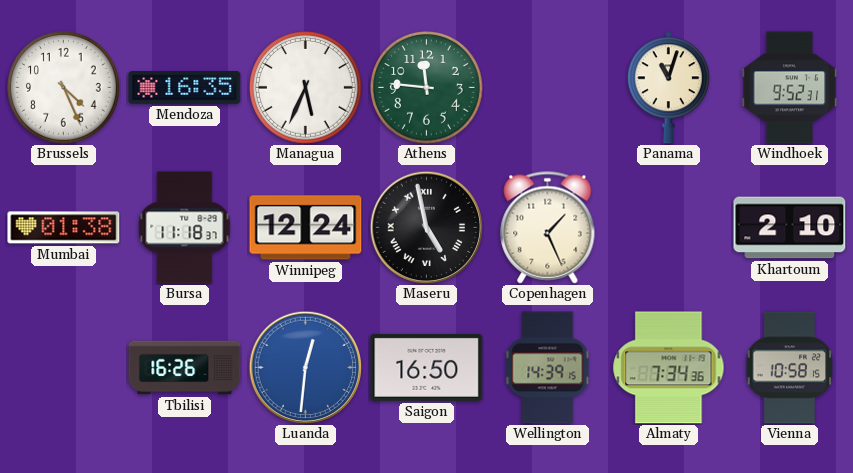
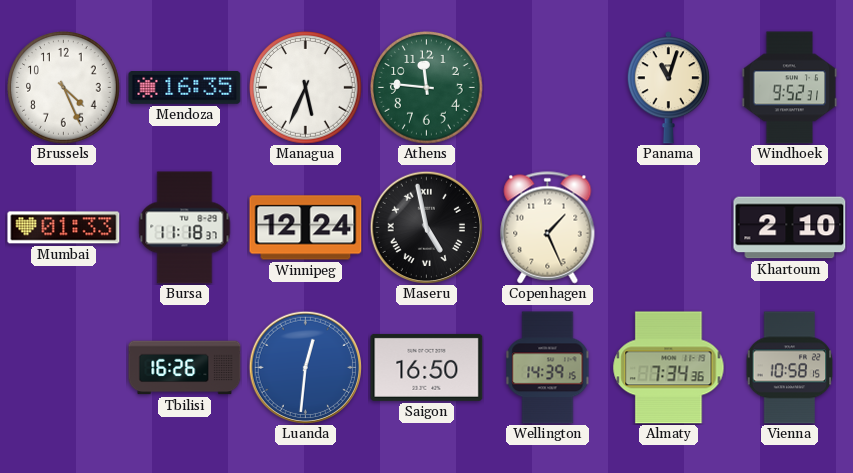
Mumbai: 01:38 -> 01:33
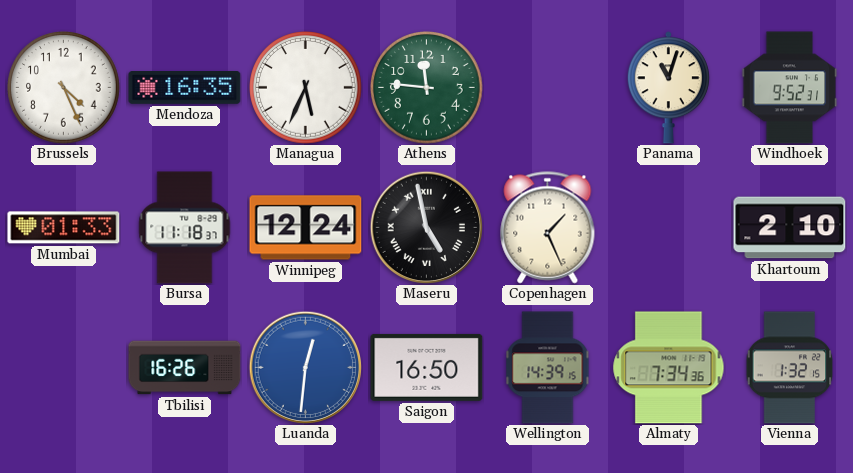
Vienna: 10:58 -> 1:32
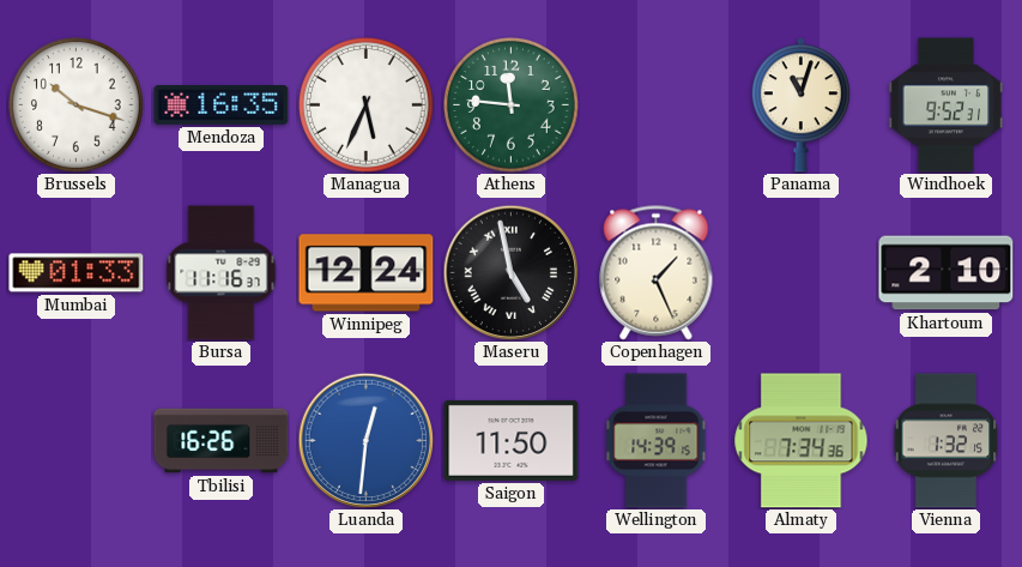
Brussels: 4:26 -> 10:18
Bursa: 11:18 -> 11:16
Saigon: 16:50 -> 11:50
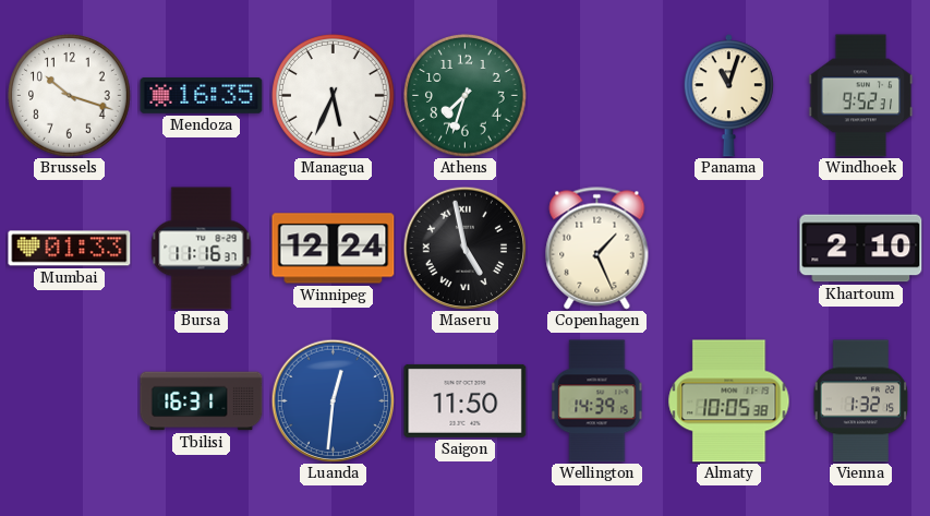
Athens: 11:46 -> 7:33
Tbilisi: 16:26 -> 16:31
Almaty: 7:34 -> 10:05
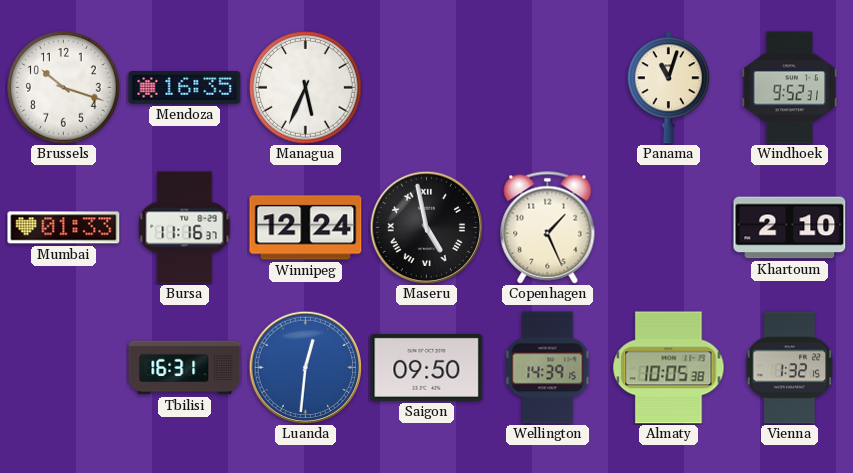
Athens: 7:33 -> none
Saigon: 11:50 -> 09:50
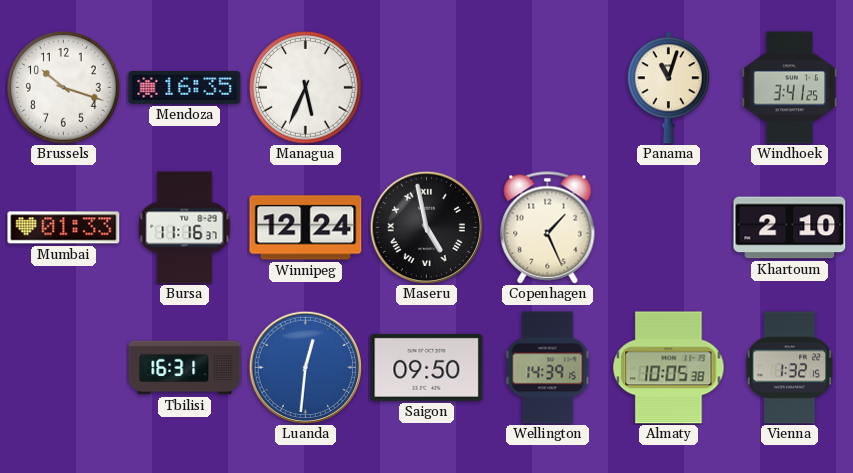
Windhoek: 9:52 -> 3:41
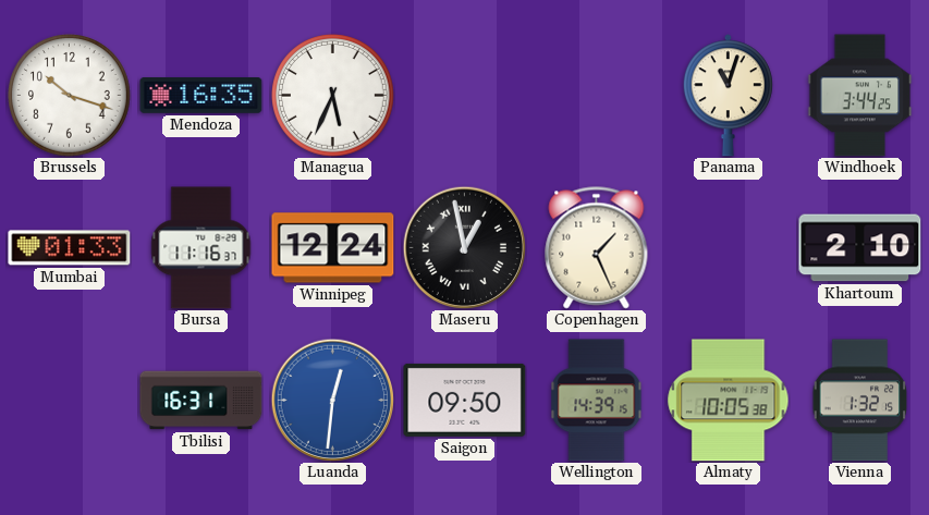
Windhoek: 3:41 -> 3:44
Maseru: 4:58 -> 12:58
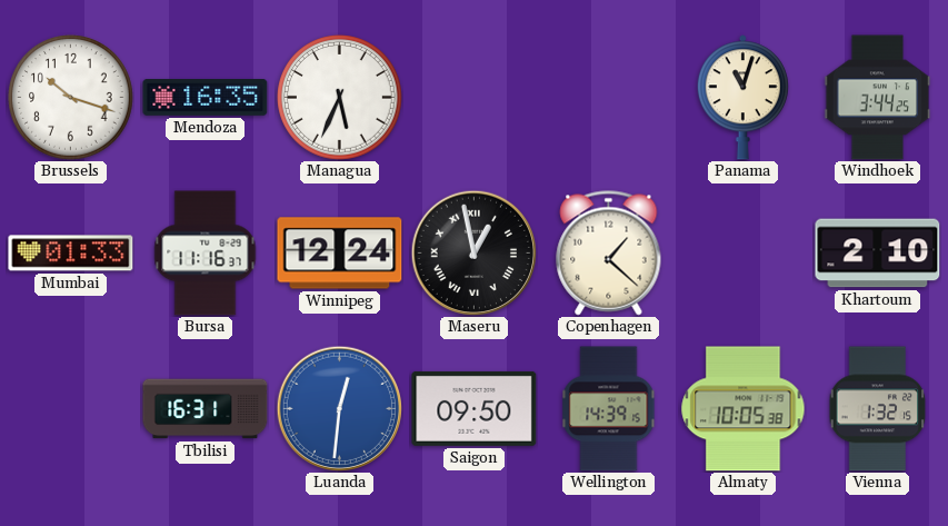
Copenhagen: 1:26 -> 1:22
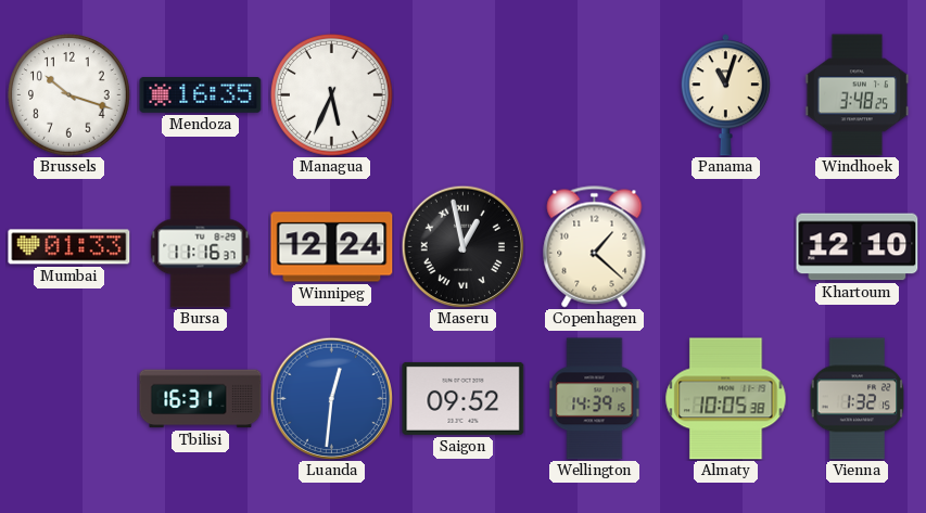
Windhoek: 3:44 -> 3:48
Khartoum: 2:10 -> 12:10
Saigon: 09:50 -> 09:52
